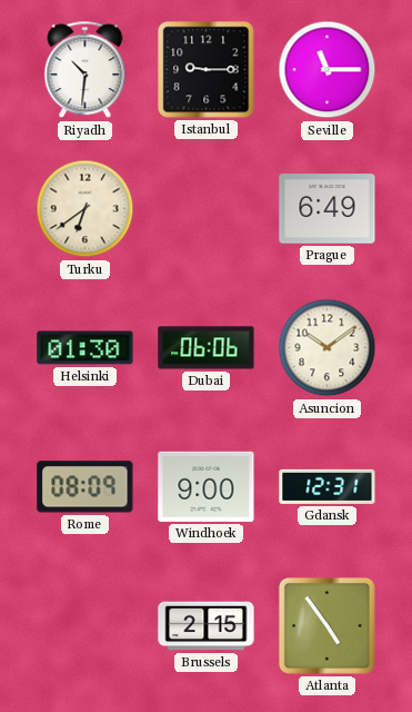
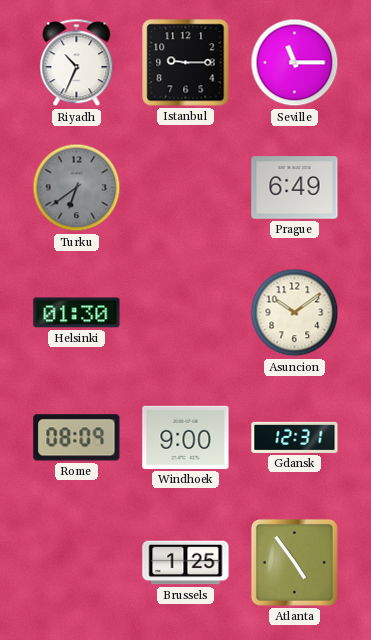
Riyadh: 10:31 -> 10:34
Turku dial: cream -> grey
Dubai: 06:06 -> none
Brussels: 2:15 -> 1:25
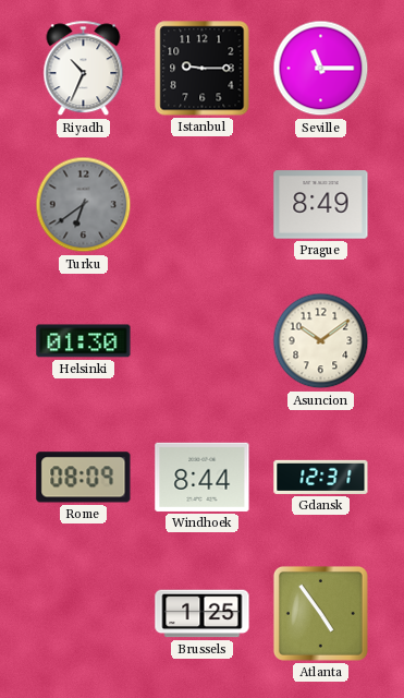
Prague: 6:49 -> 8:49
Windhoek: 9:00 -> 8:44
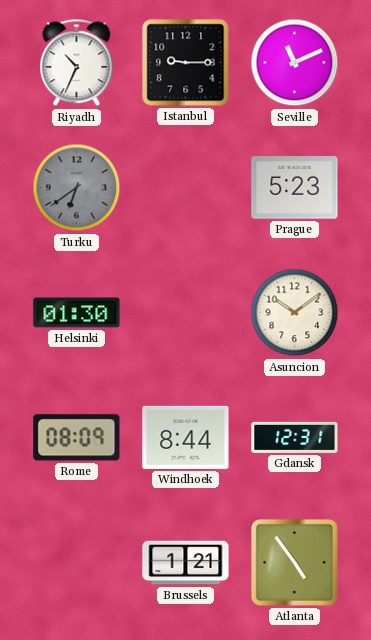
Seville: 11:15 -> 11:11
Prague: 8:49 -> 5:23
Brussels: 1:25 -> 1:21
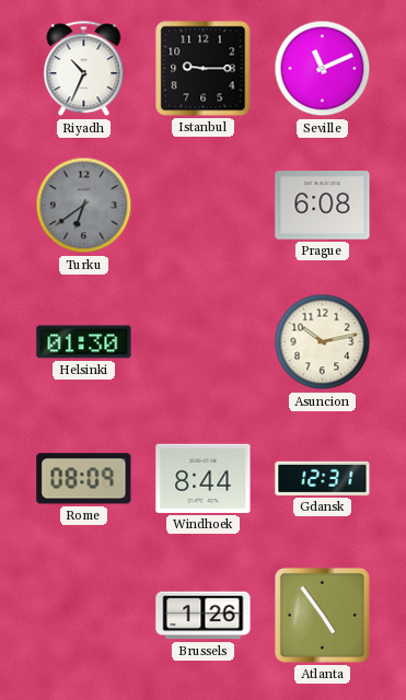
Prague: 5:23 -> 6:08
Asuncion: 10:09 -> 10:13
Brussels: 1:21 -> 1:26
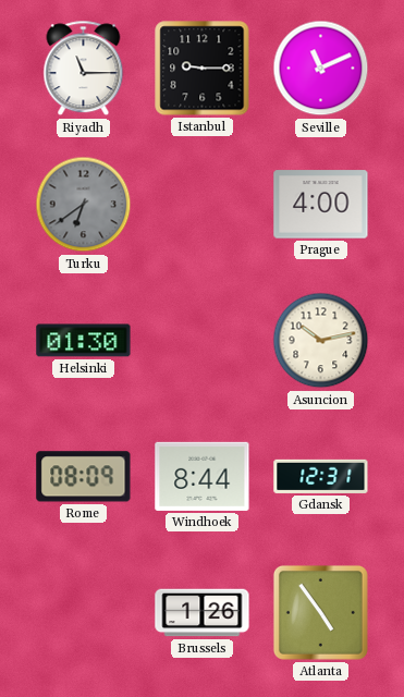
Riyadh: 10:34 -> 11:15
Prague: 6:08 -> 4:00
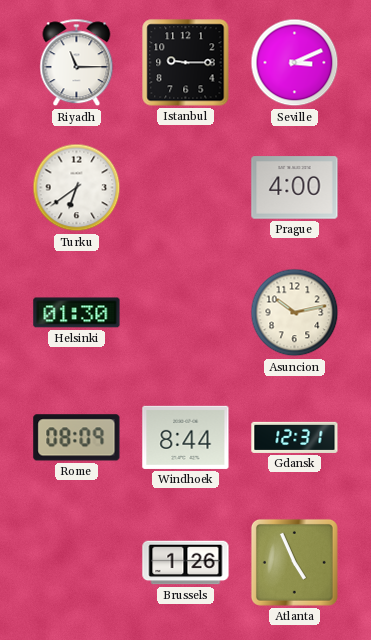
Seville: 11:11 -> 3:11
Turku dial: grey -> white
Atlanta: 4:54 -> 4:56
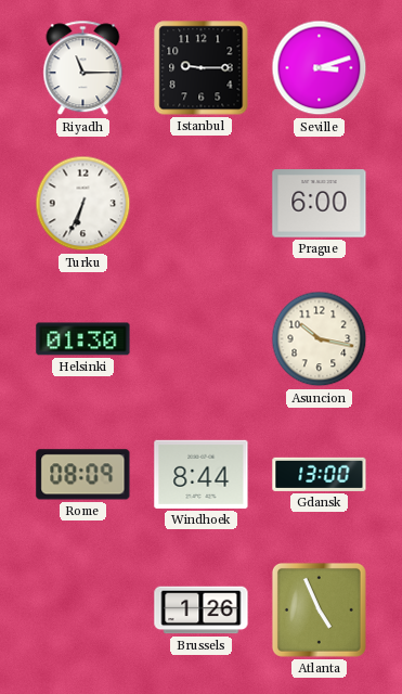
Seville: 3:11 -> 3:12
Turku: 6:39 -> 6:34
Prague: 4:00 -> 6:00
Asuncion: 10:13 -> 10:17
Gdansk: 12:31 -> 13:00
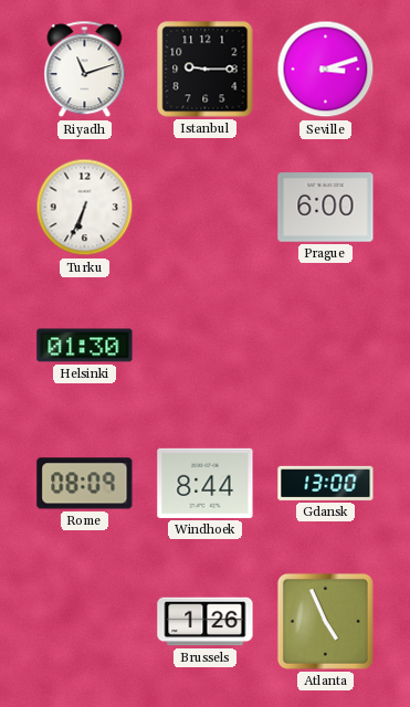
Riyadh: 11:15 -> 11:12
Asuncion: 10:17 -> none
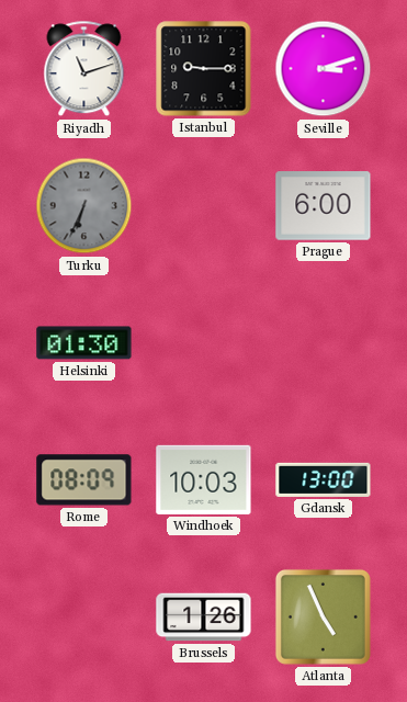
Turku dial: white -> grey
Windhoek: 8:44 -> 10:03
